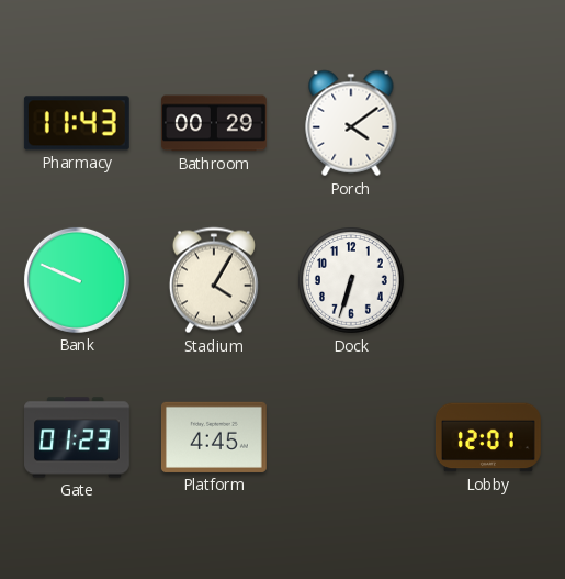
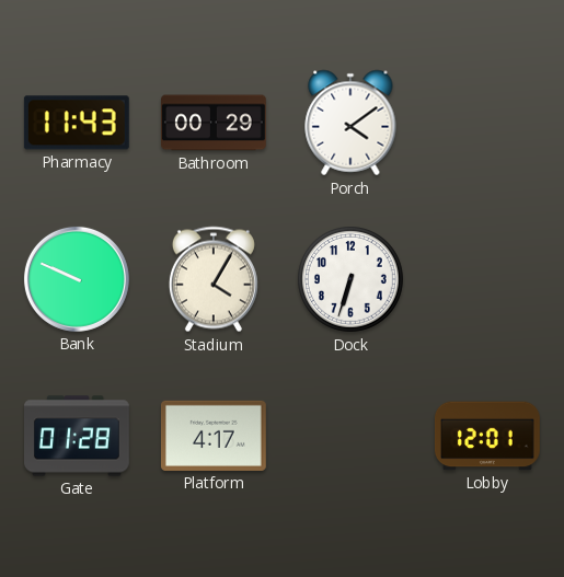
Gate: 01:23 -> 01:28
Platform: 4:45 -> 4:17
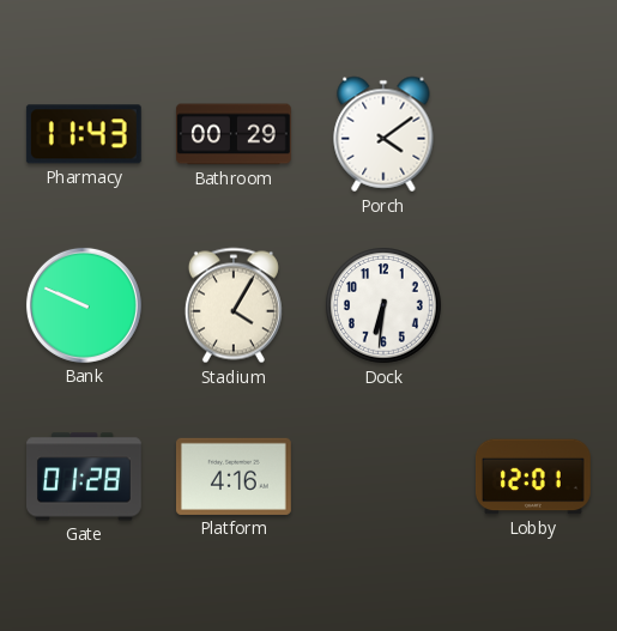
Dock: 6:33 -> 6:31
Platform: 4:17 -> 4:16
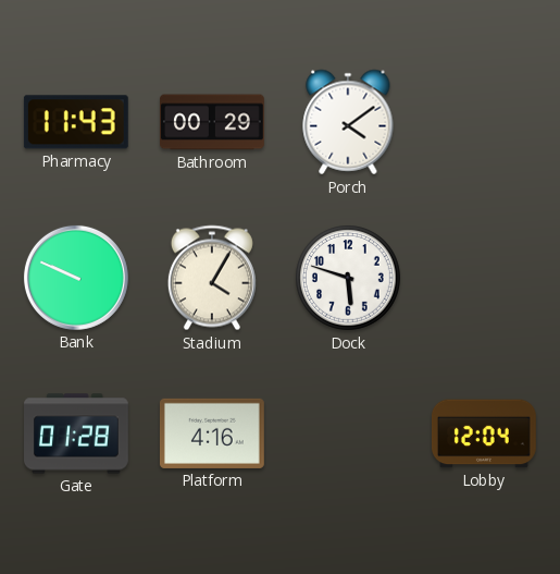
Dock: 6:31 -> 5:48
Lobby: 12:01 -> 12:04
